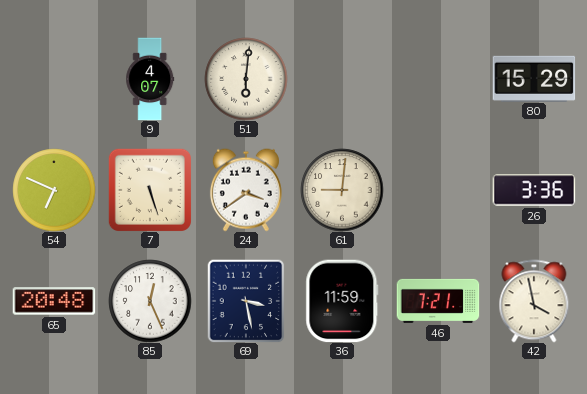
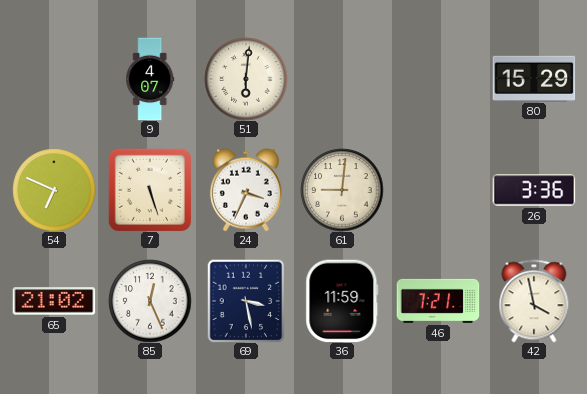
24: 3:39 -> 3:34
65: 20:48 -> 21:02
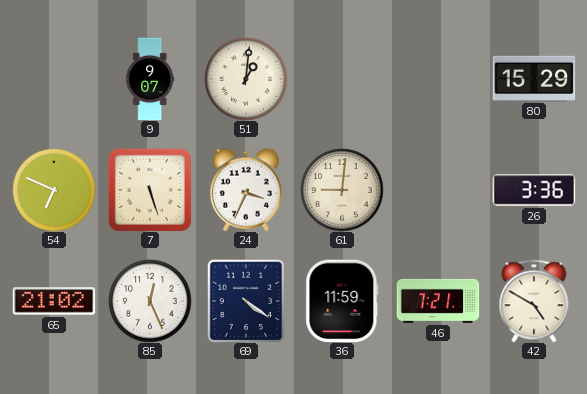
9: 4:07 -> 9:07
51: 6:01 -> 1:01
69: 3:28 -> 4:21
42: 3:58 -> 4:50
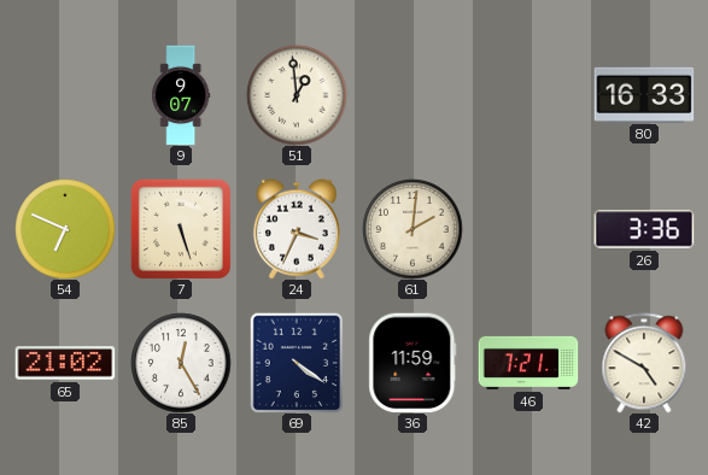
51: 1:01 -> 12:59
80: 15:29 -> 16:33
61: 9:01 -> 2:01
85: 12:26 -> 12:25
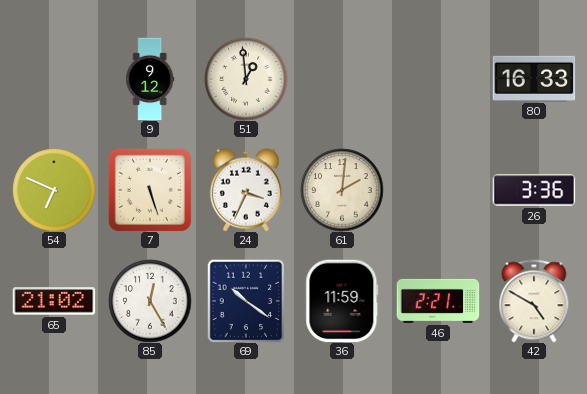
9: 9:07 -> 9:12
69: 4:21 -> 10:21
46: 7:21 -> 2:21
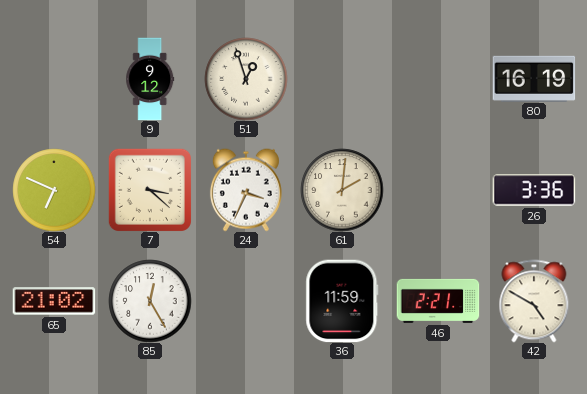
51: 12:59 -> 12:57
80: 16:33 -> 16:19
7: 5:27 -> 3:22
69: 10:21 -> none
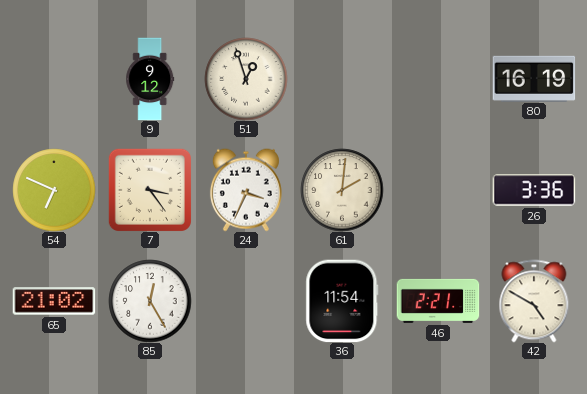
7: 3:22 -> 3:24
36: 11:59 -> 11:54
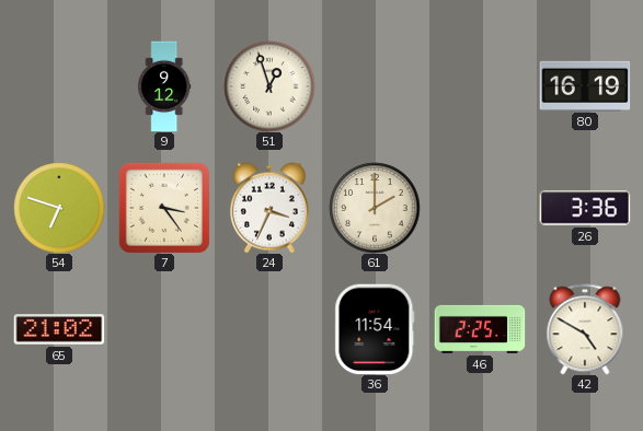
54: 6:49 -> 6:48
61: 2:01 -> 2:00
85: 12:25 -> none
46: 2:21 -> 2:25
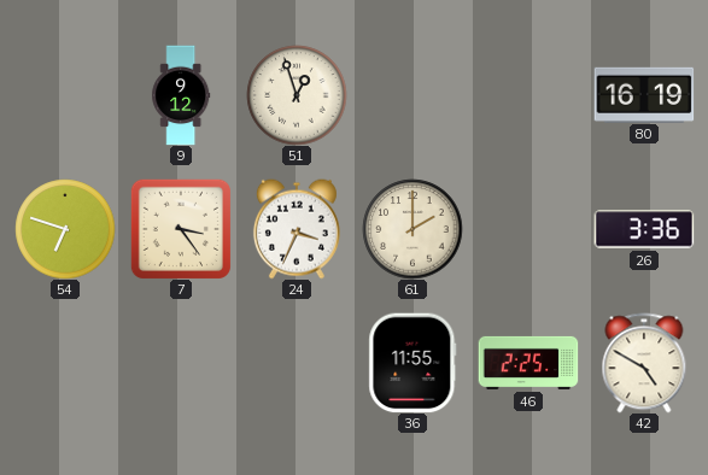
65: 21:02 -> none
36: 11:54 -> 11:55
